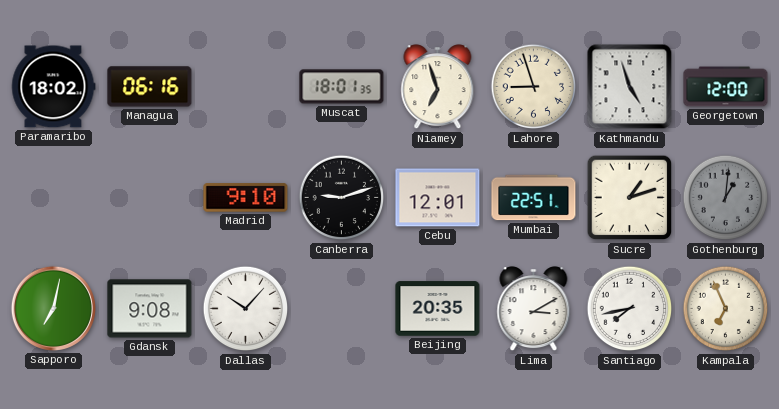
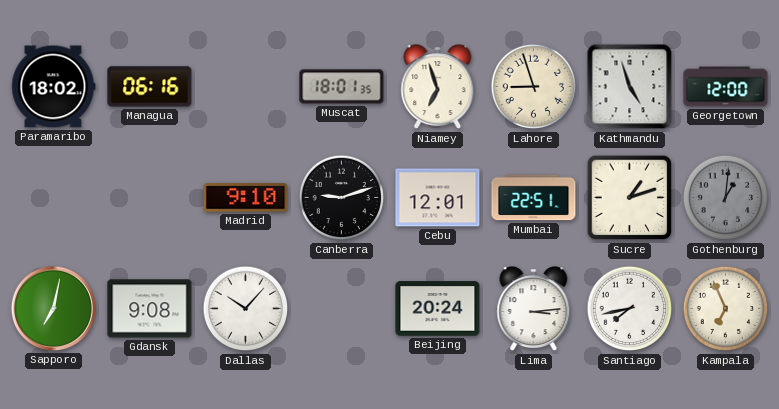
Beijing: 20:35 -> 20:24
Lima: 3:10 -> 3:14
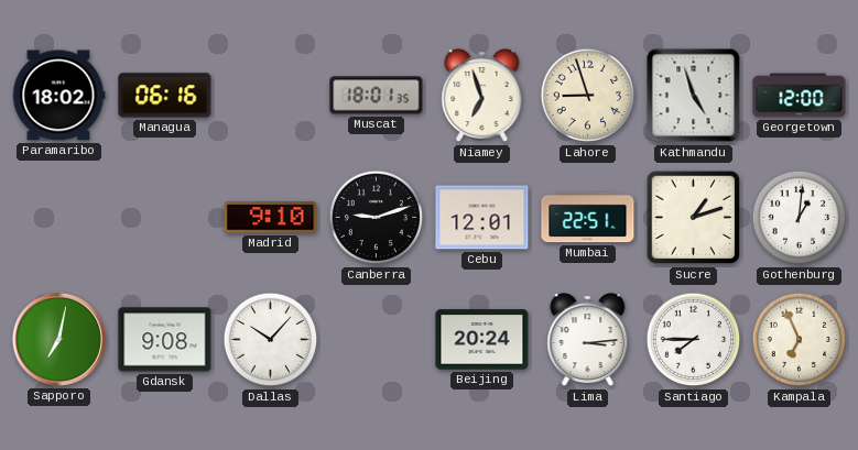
Gothenburg dial: grey -> white
Santiago: 7:43 -> 7:45
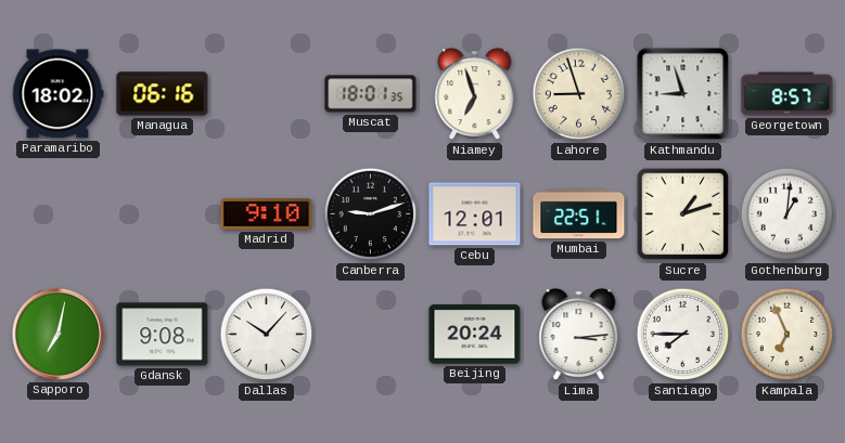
Kathmandu: 4:57 -> 8:57
Georgetown: 12:00 -> 8:57
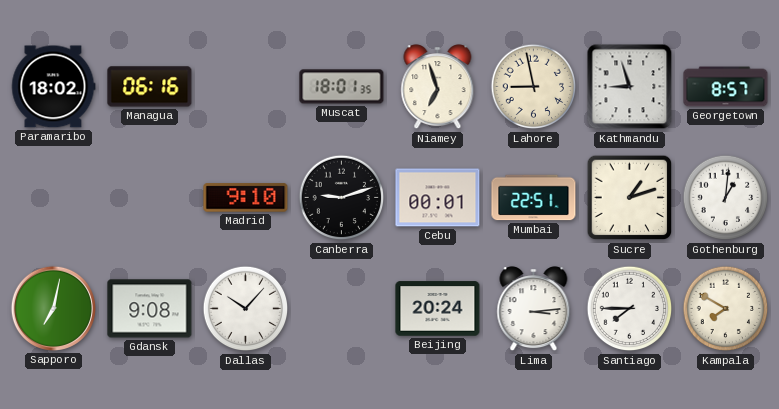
Lahore: 8:57 -> 8:58
Cebu: 12:01 -> 00:01
Kampala: 6:56 -> 7:50
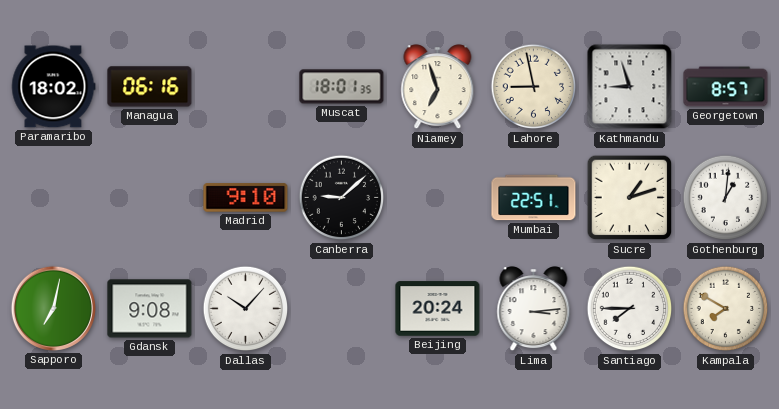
Canberra: 9:12 -> 9:08
Cebu: 00:01 -> none
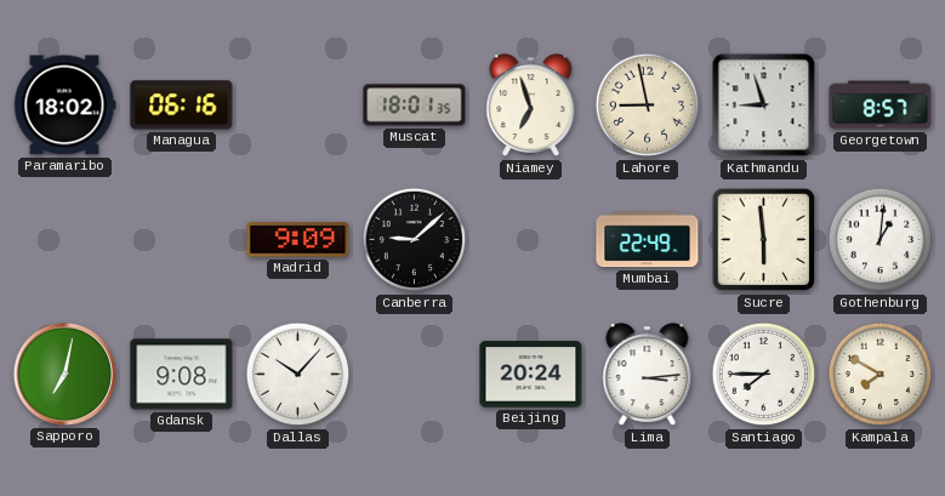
Madrid: 9:10 -> 9:09
Mumbai: 22:51 -> 22:49
Sucre: 1:12 -> 5:59
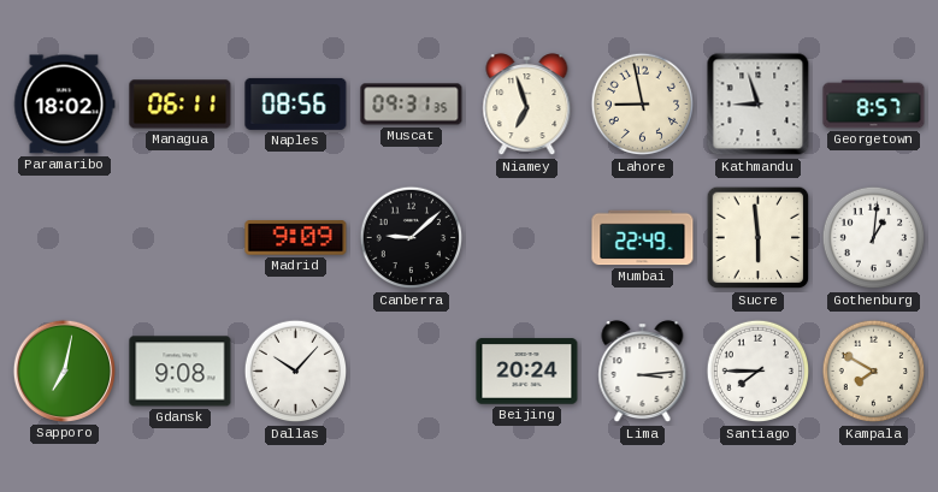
Managua: 06:16 -> 06:11
Naples: none -> 08:56
Muscat: 18:01 -> 09:31
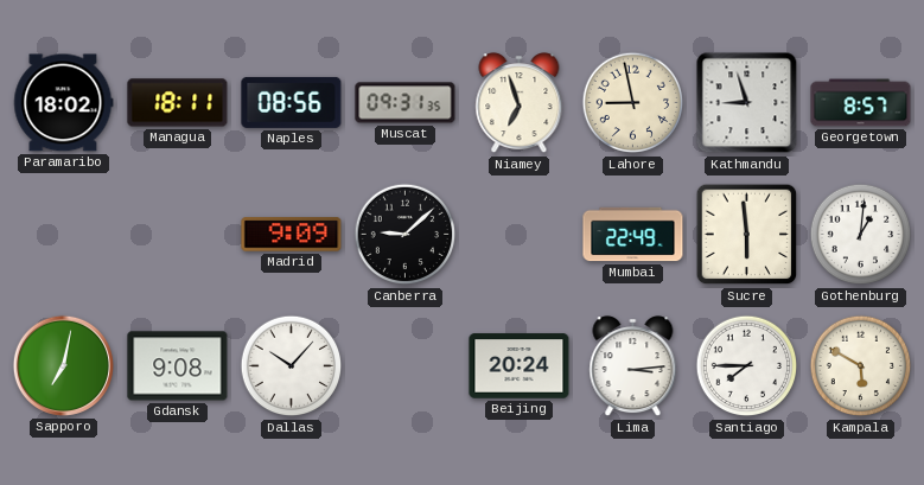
Managua: 06:11 -> 18:11
Kampala: 7:50 -> 5:50
